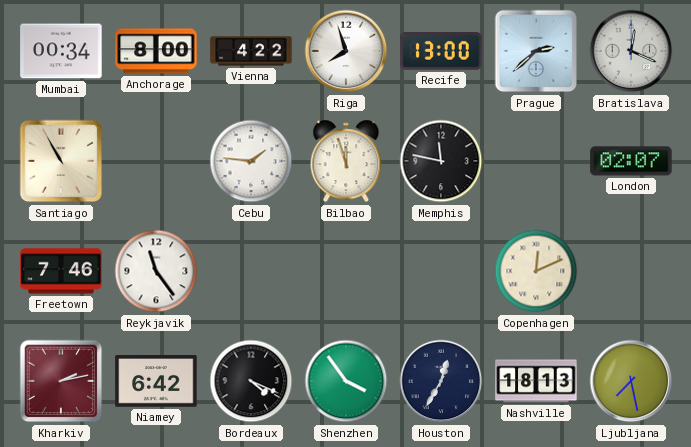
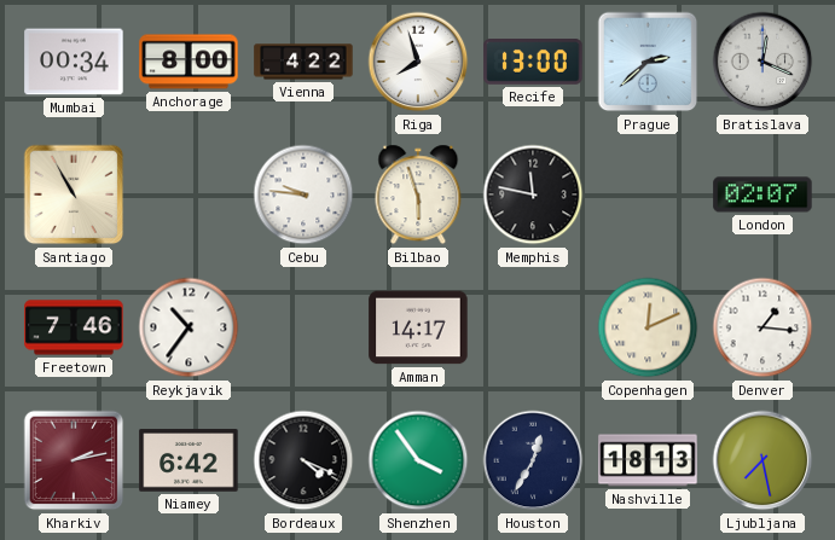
Cebu: 1:46 -> 9:46
Bilbao: 11:57 -> 5:57
Reykjavik: 11:24 -> 10:36
Amman: none -> 14:17
Denver: none -> 1:16
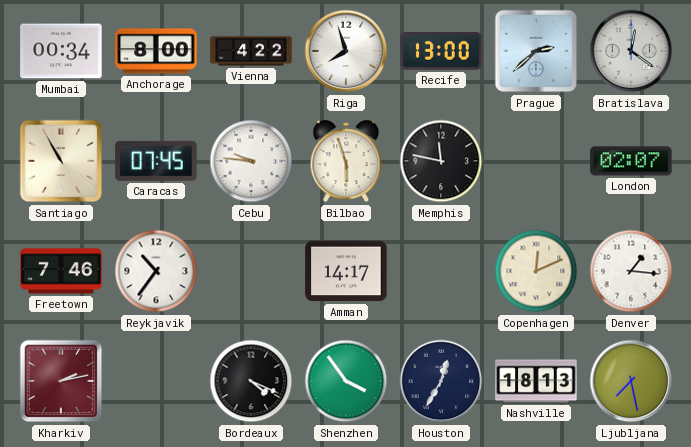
Bratislava: 12:19 -> 12:21
Caracas: none -> 07:45
Niamey: 6:42 -> none
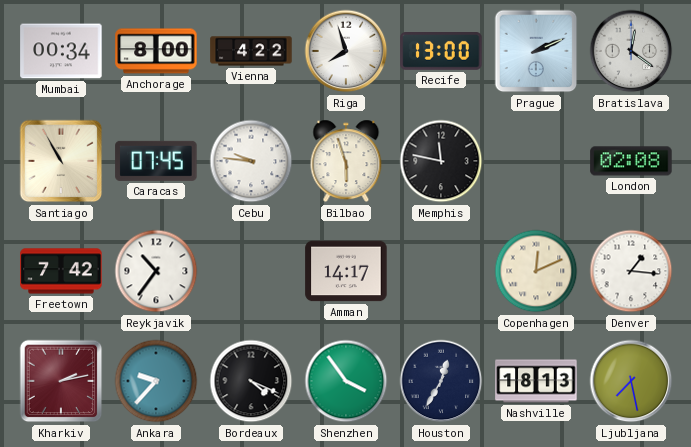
Prague: 2:38 -> 2:11
London: 02:07 -> 02:08
Freetown: 7:46 -> 7:42
Ankara: none -> 9:37
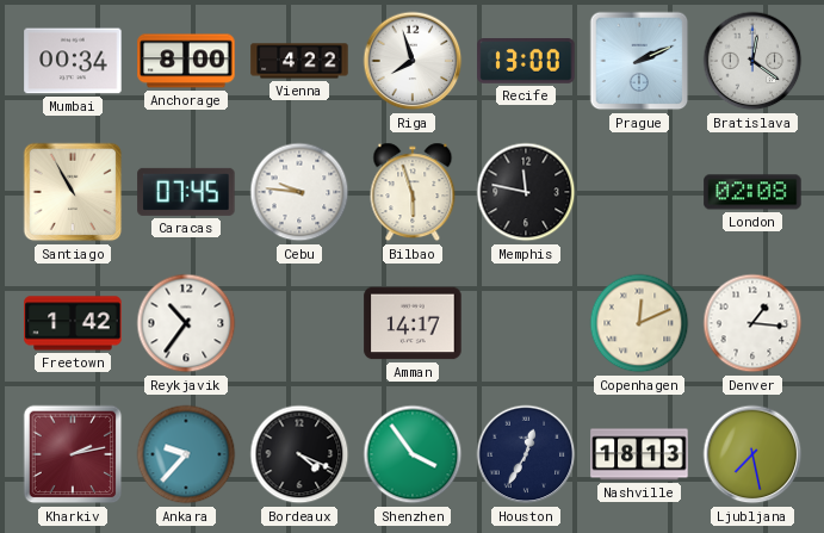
Freetown: 7:42 -> 1:42
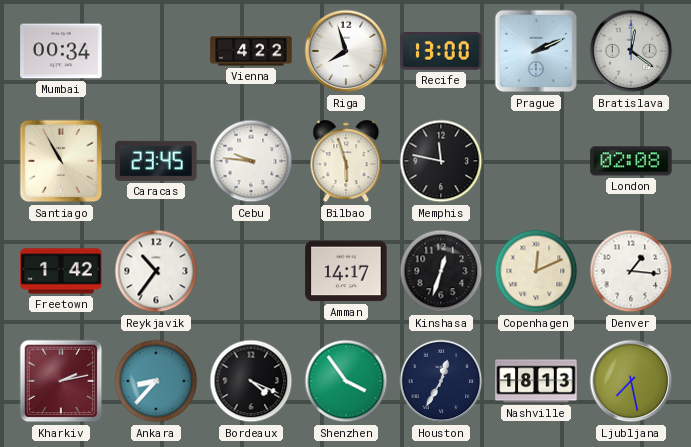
Anchorage: 8:00 -> none
Caracas: 07:45 -> 23:45
Kinshasa: none -> 12:33
Ankara: 9:37 -> 8:37
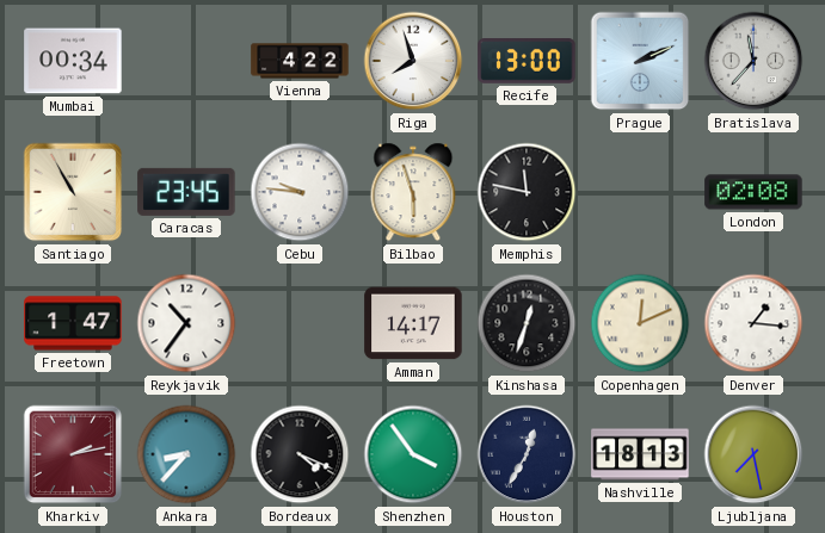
Bratislava: 12:21 -> 11:37
Freetown: 1:42 -> 1:47
